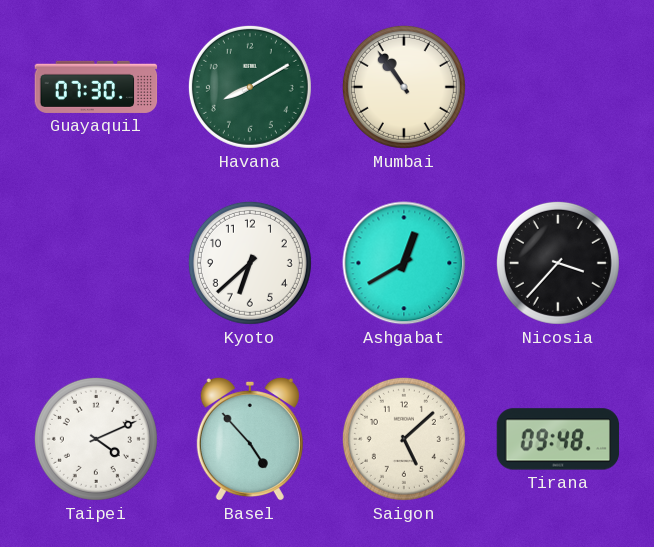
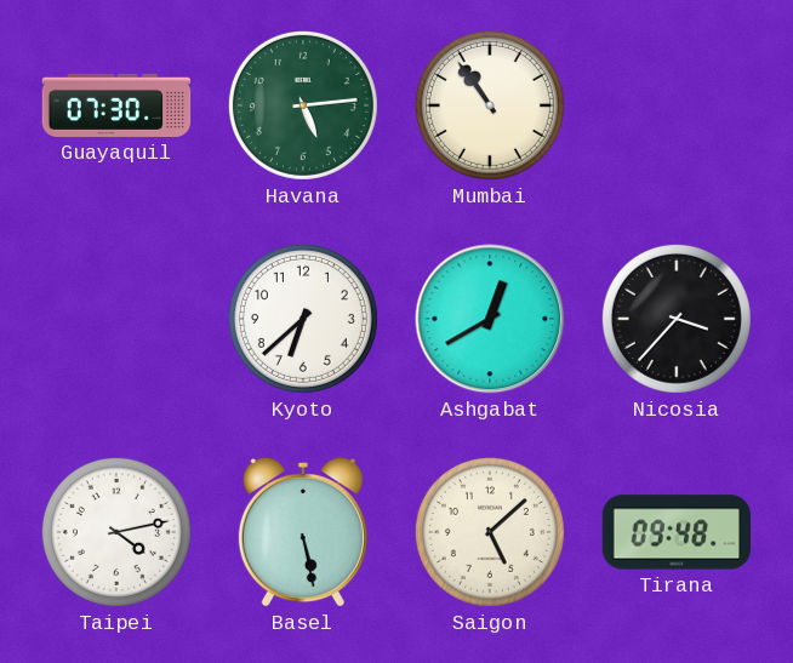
Havana: 8:10 -> 5:14
Taipei: 4:11 -> 4:13
Basel: 4:53 -> 5:28
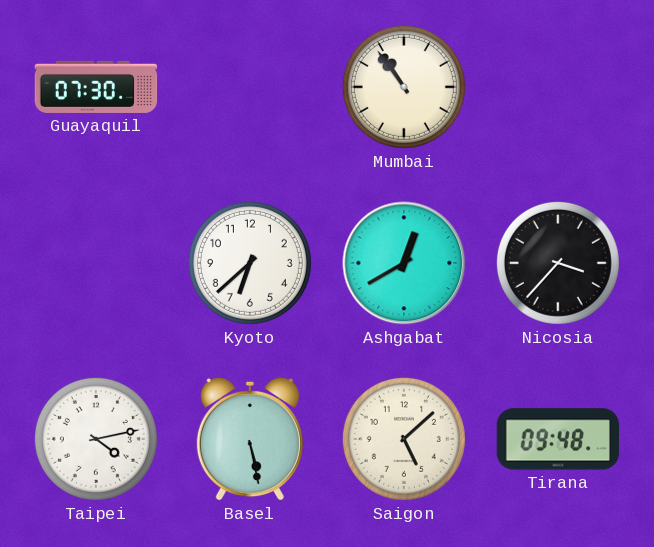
Havana: 5:14 -> none
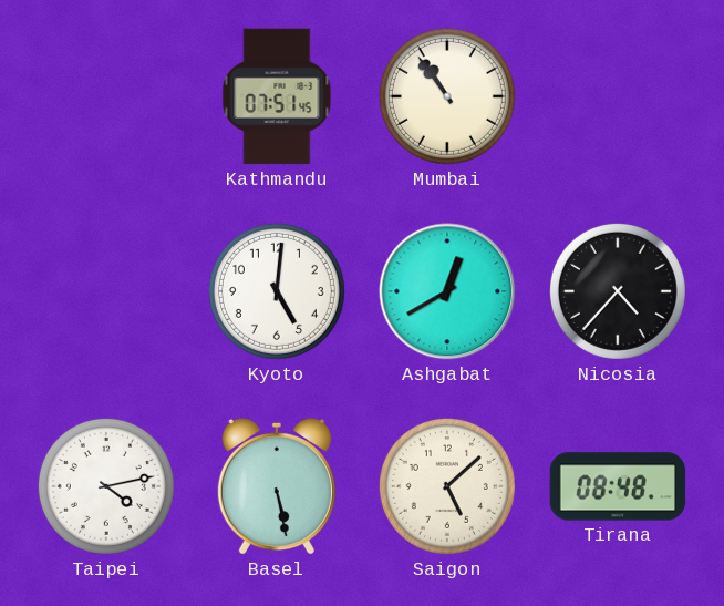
Guayaquil: 07:30 -> none
Kathmandu: none -> 07:51
Kyoto: 6:38 -> 5:01
Nicosia: 3:37 -> 4:37
Tirana: 09:48 -> 08:48
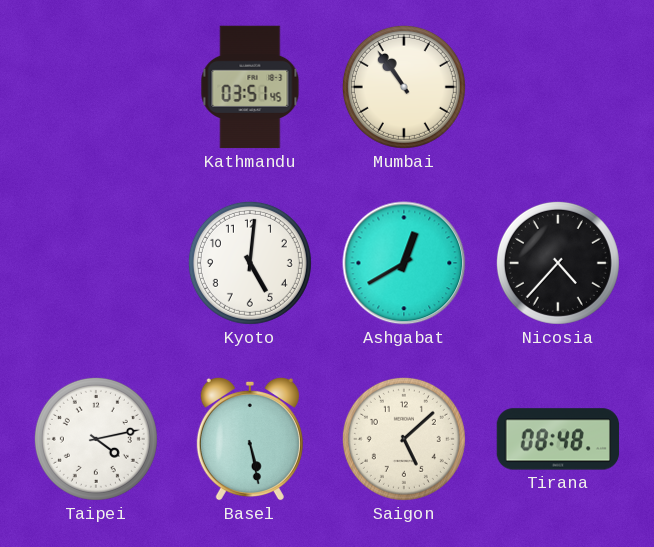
Kathmandu: 07:51 -> 03:51
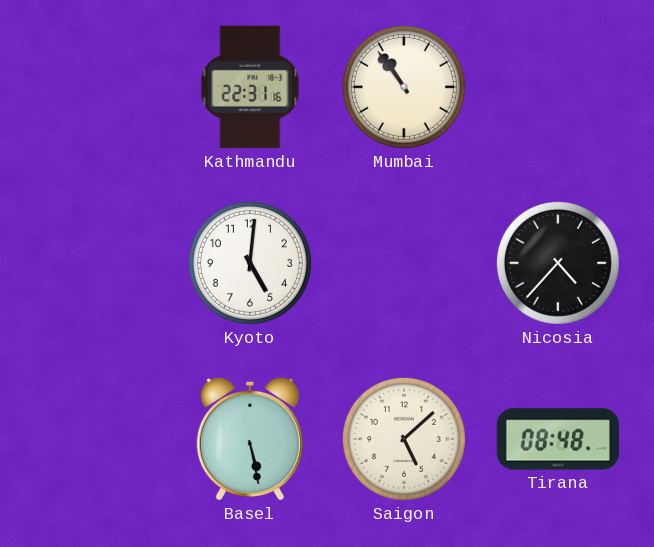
Kathmandu: 03:51 -> 22:31
Ashgabat: 12:40 -> none
Taipei: 4:13 -> none
